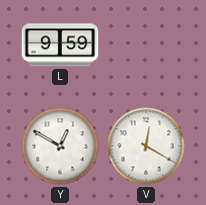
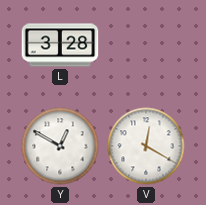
L: 9:59 -> 3:28
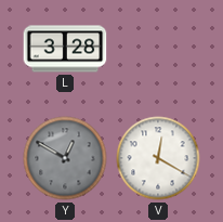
Y dial: white -> grey
